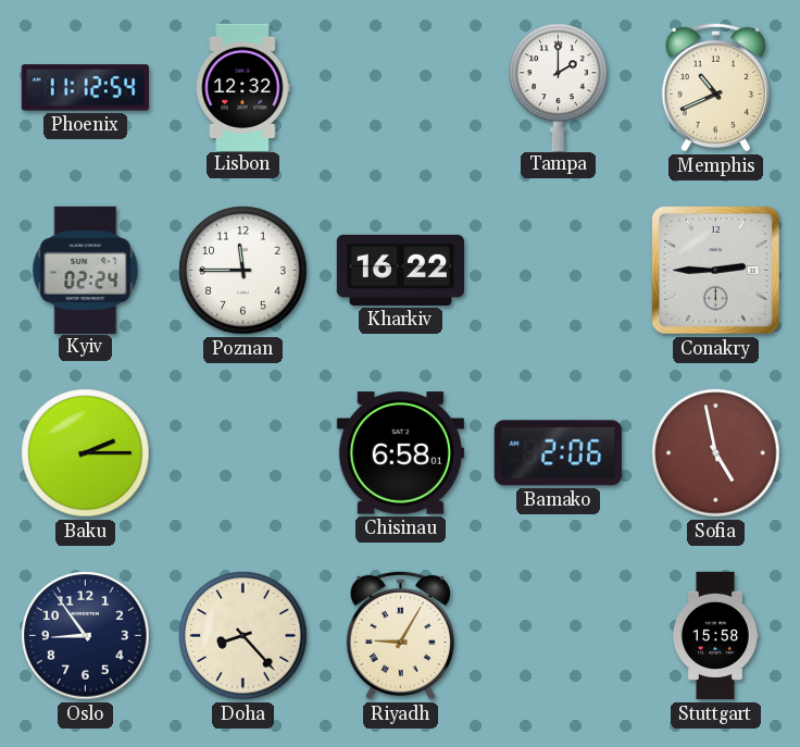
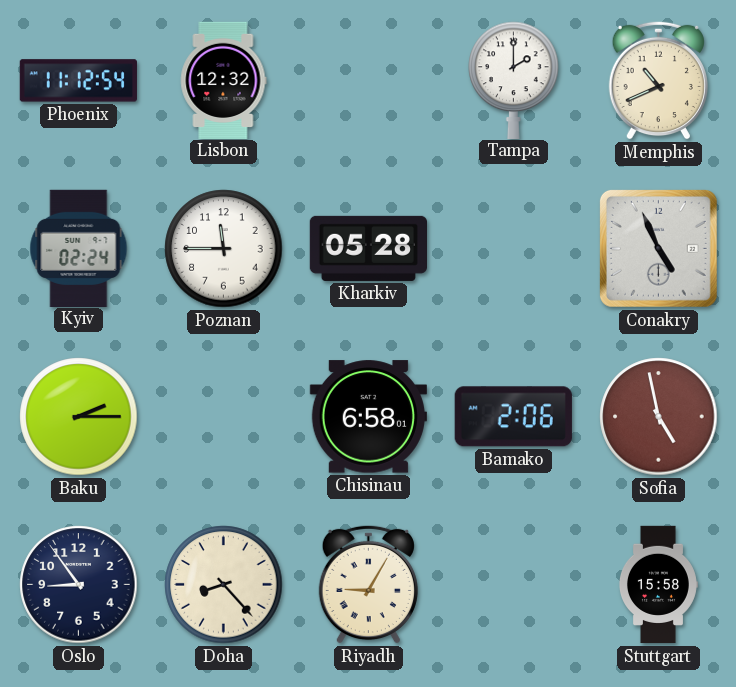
Kharkiv: 16:22 -> 05:28
Conakry: 2:45 -> 4:56
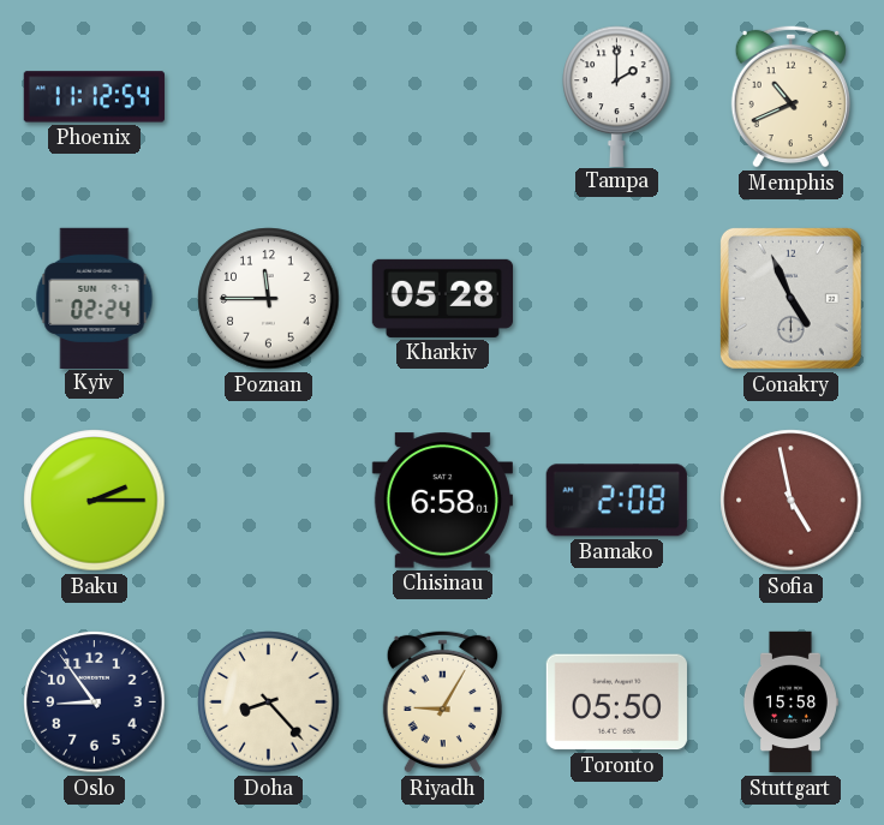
Lisbon: 12:32 -> none
Bamako: 2:06 -> 2:08
Toronto: none -> 05:50
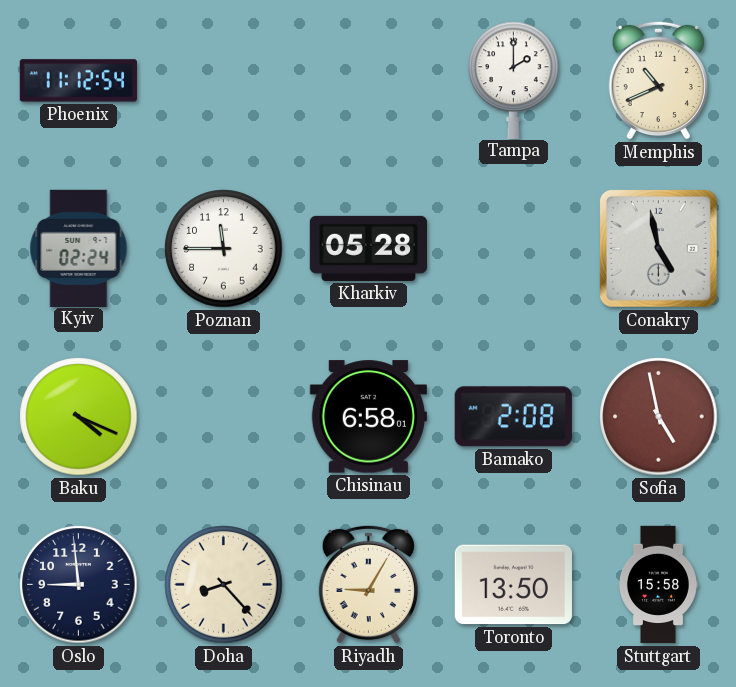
Conakry: 4:56 -> 4:58
Baku: 2:15 -> 4:19
Oslo: 8:54 -> 8:59
Toronto: 05:50 -> 13:50
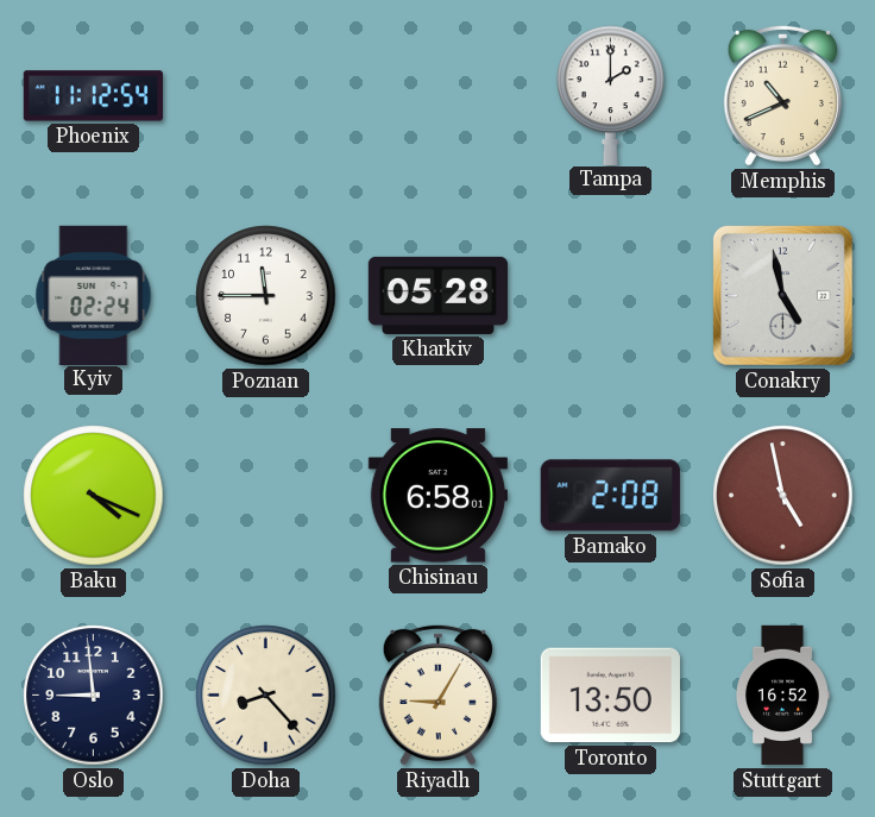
Stuttgart: 15:58 -> 16:52
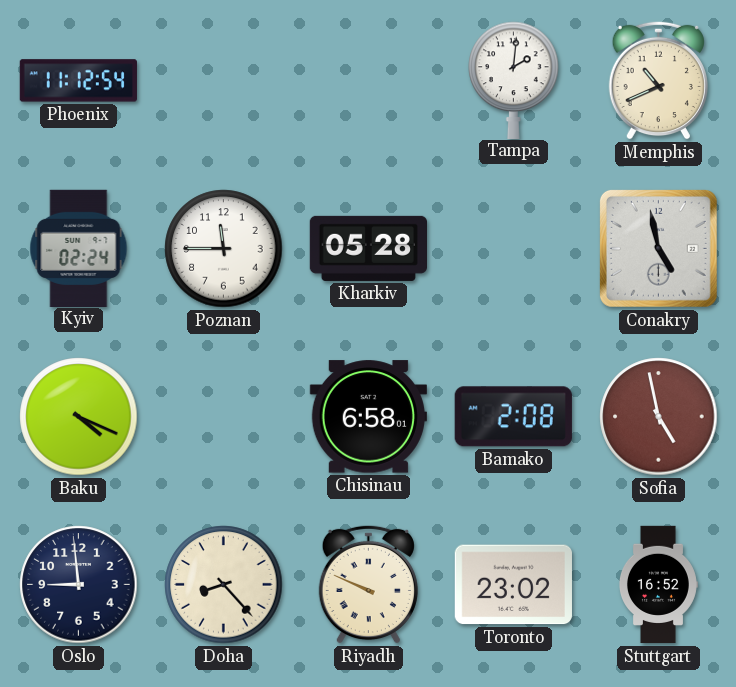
Tampa: 2:00 -> 2:01
Riyadh: 9:05 -> 9:49
Toronto: 13:50 -> 23:02
